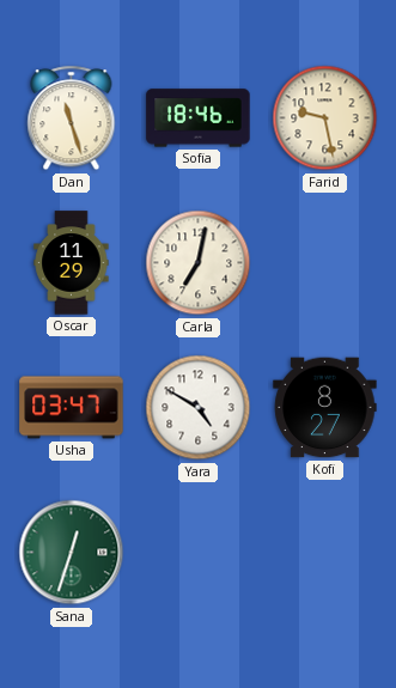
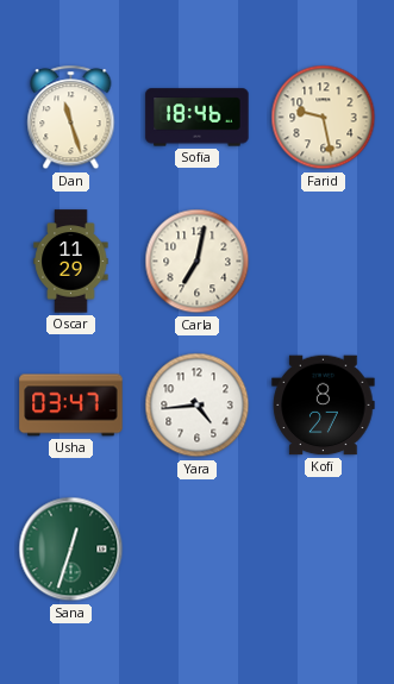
Yara: 4:50 -> 4:44
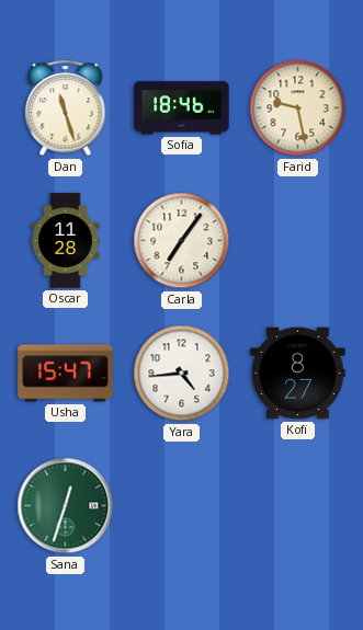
Oscar: 11:29 -> 11:28
Carla: 7:02 -> 7:06
Usha: 03:47 -> 15:47
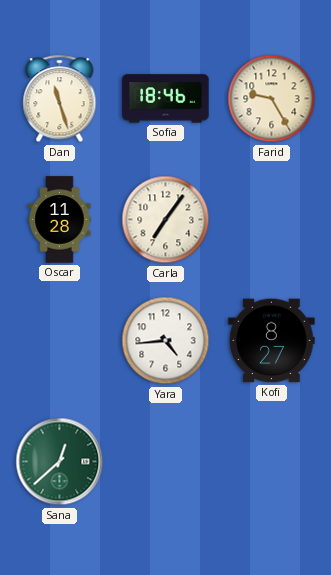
Farid: 9:28 -> 9:25
Usha: 15:47 -> none
Sana: 12:33 -> 12:38
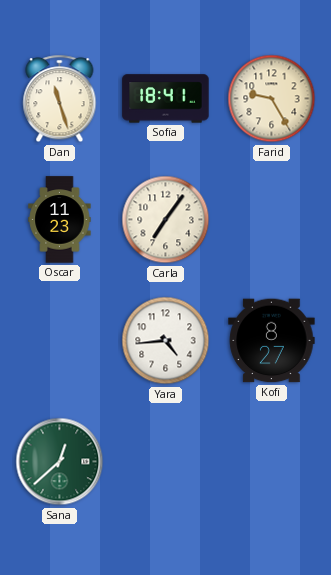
Sofia: 18:46 -> 18:41
Oscar: 11:28 -> 11:23
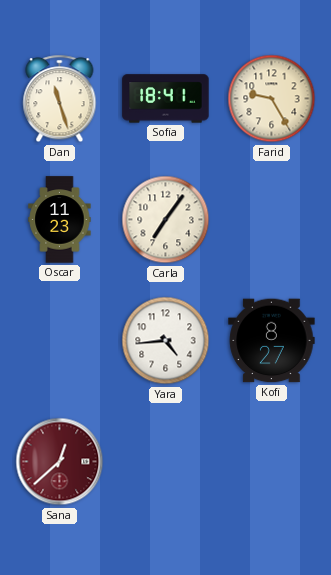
Sana dial: green -> burgundy
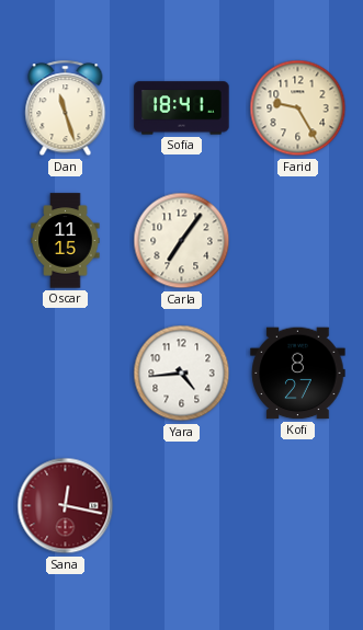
Oscar: 11:23 -> 11:15
Sana: 12:38 -> 12:17
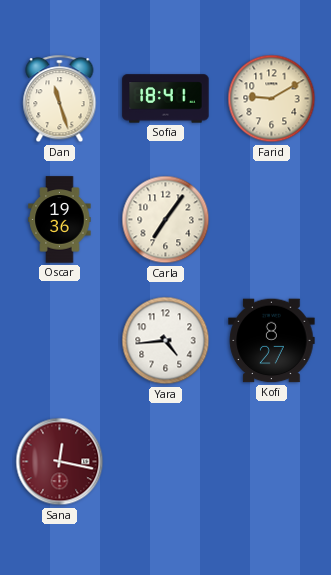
Farid: 9:25 -> 9:10
Oscar: 11:15 -> 19:36
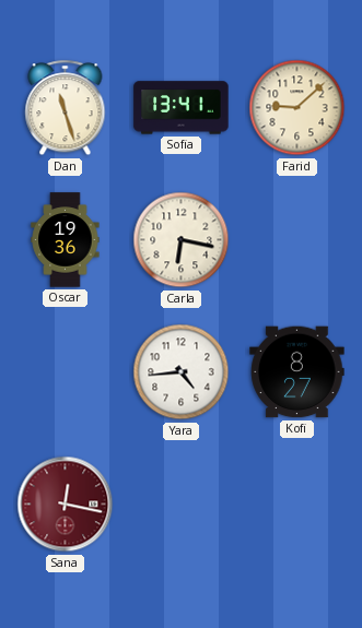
Sofia: 18:41 -> 13:41
Farid: 9:10 -> 9:08
Carla: 7:06 -> 6:17
